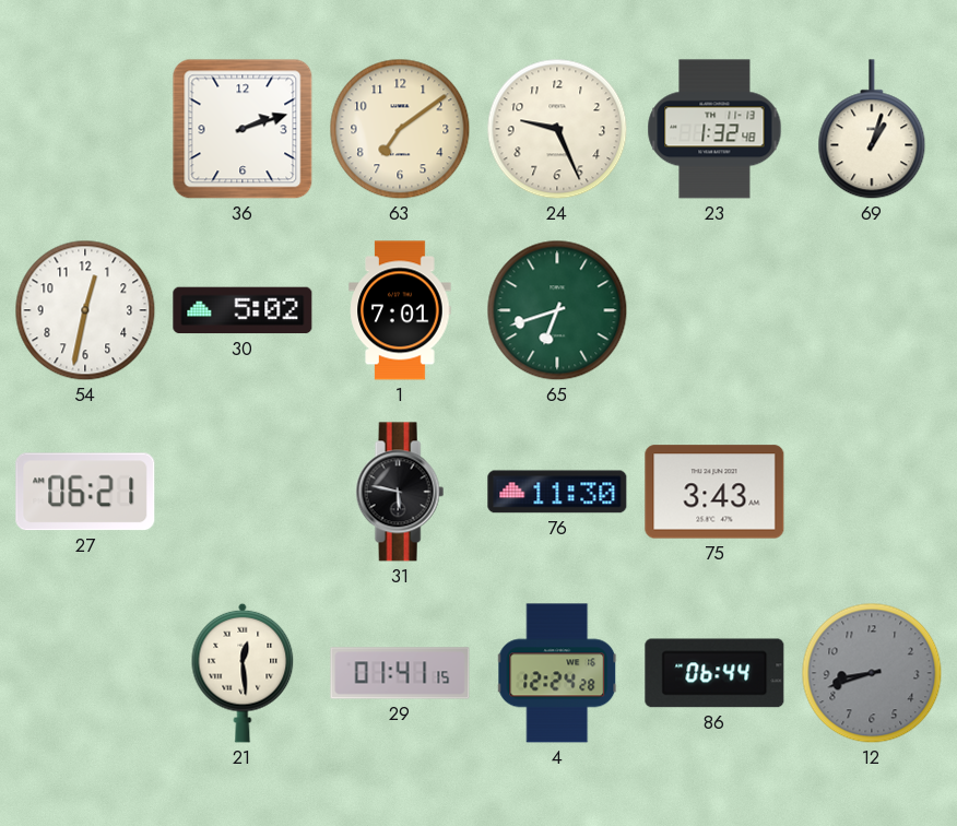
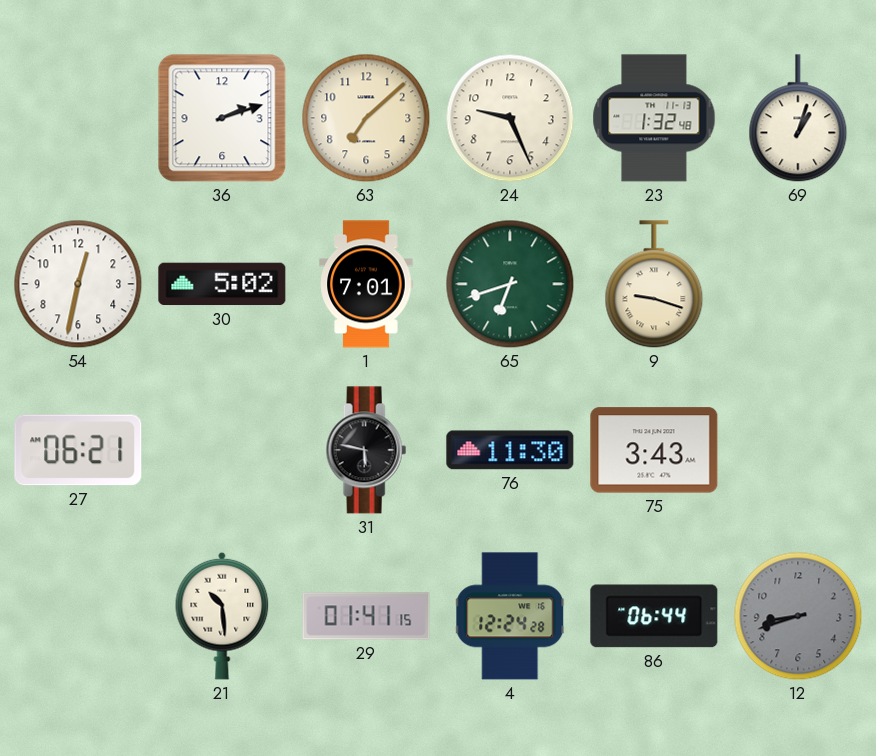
63: 7:09 -> 7:08
9: none -> 9:18
21: 12:29 -> 10:29
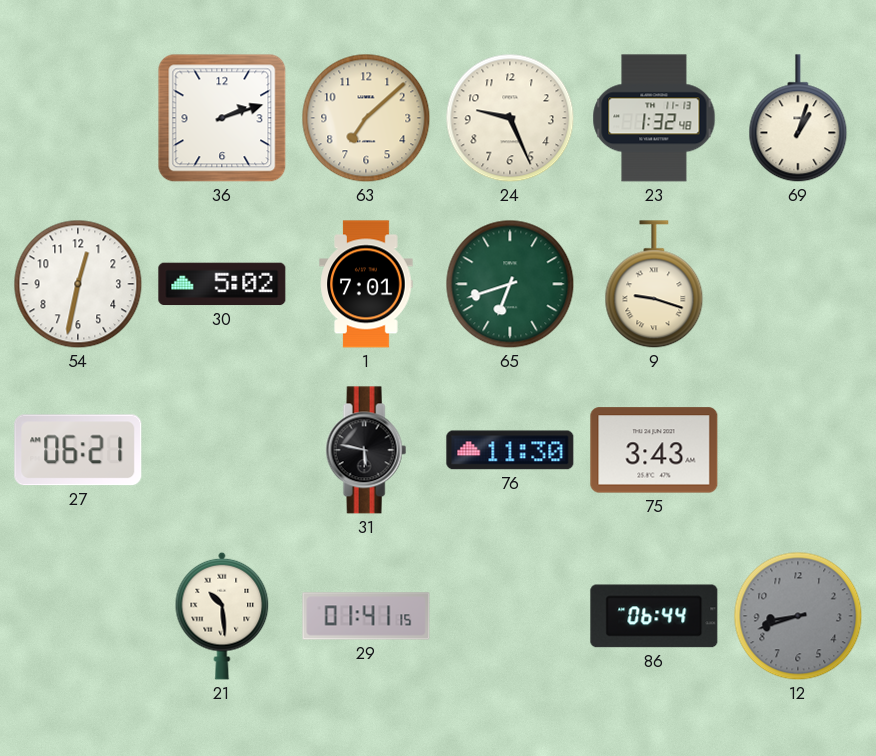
4: 12:24 -> none
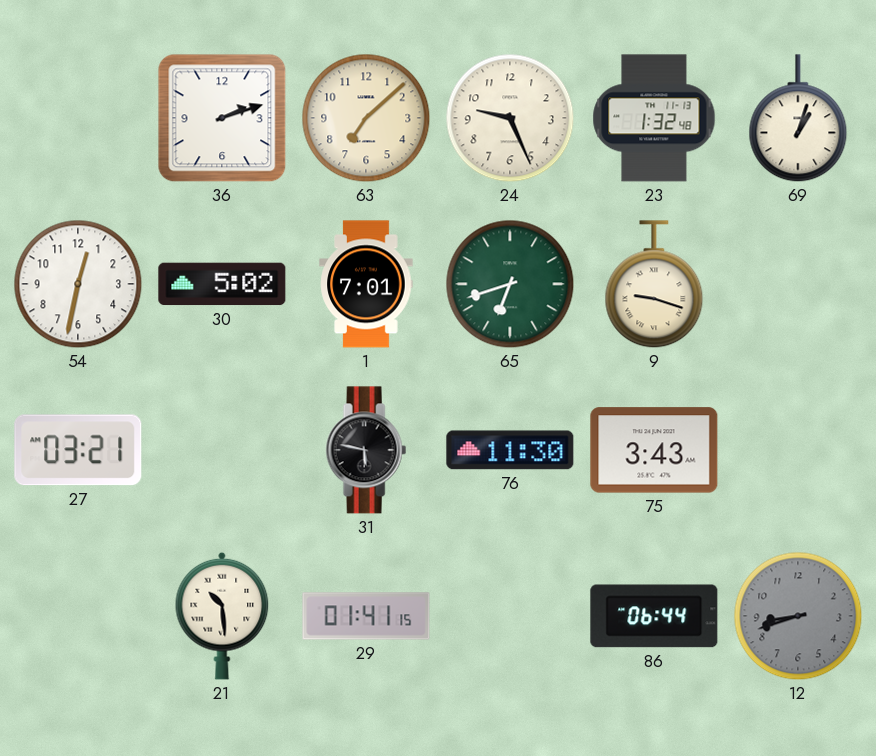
27: 06:21 -> 03:21
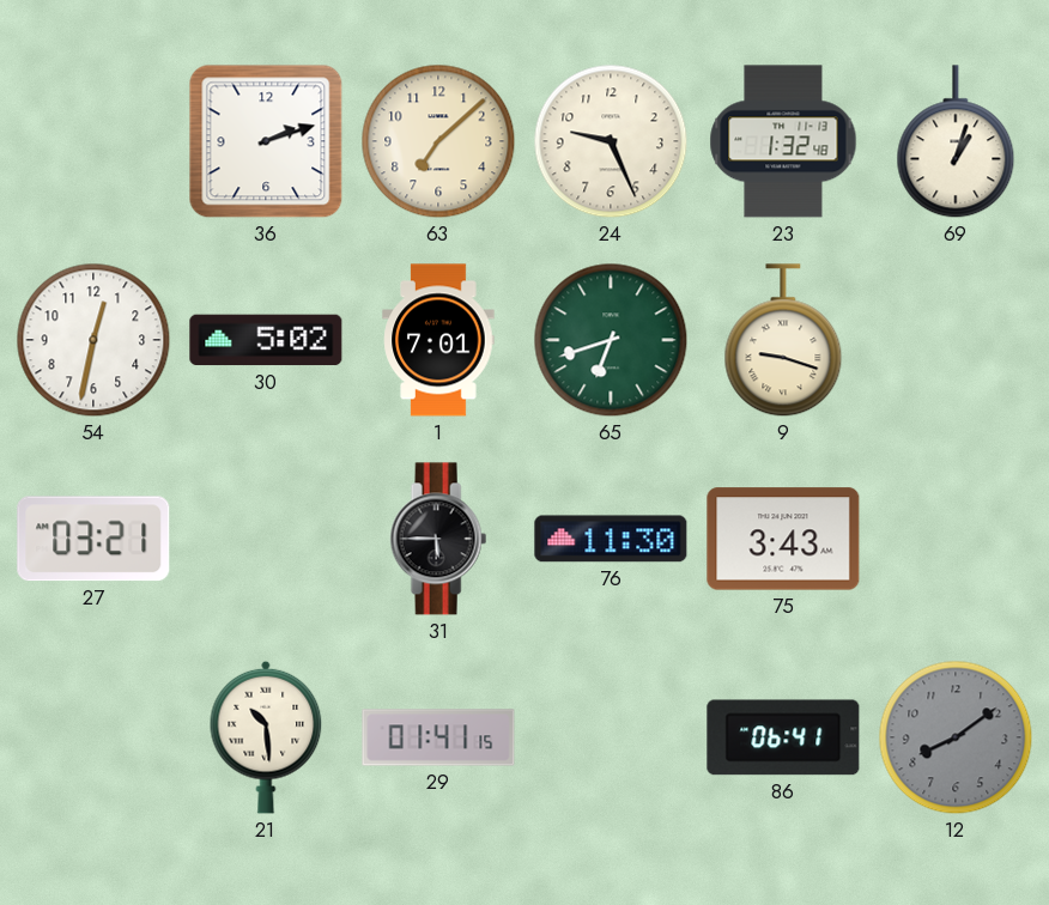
31: 5:47 -> 5:45
86: 06:44 -> 06:41
12: 8:42 -> 8:09
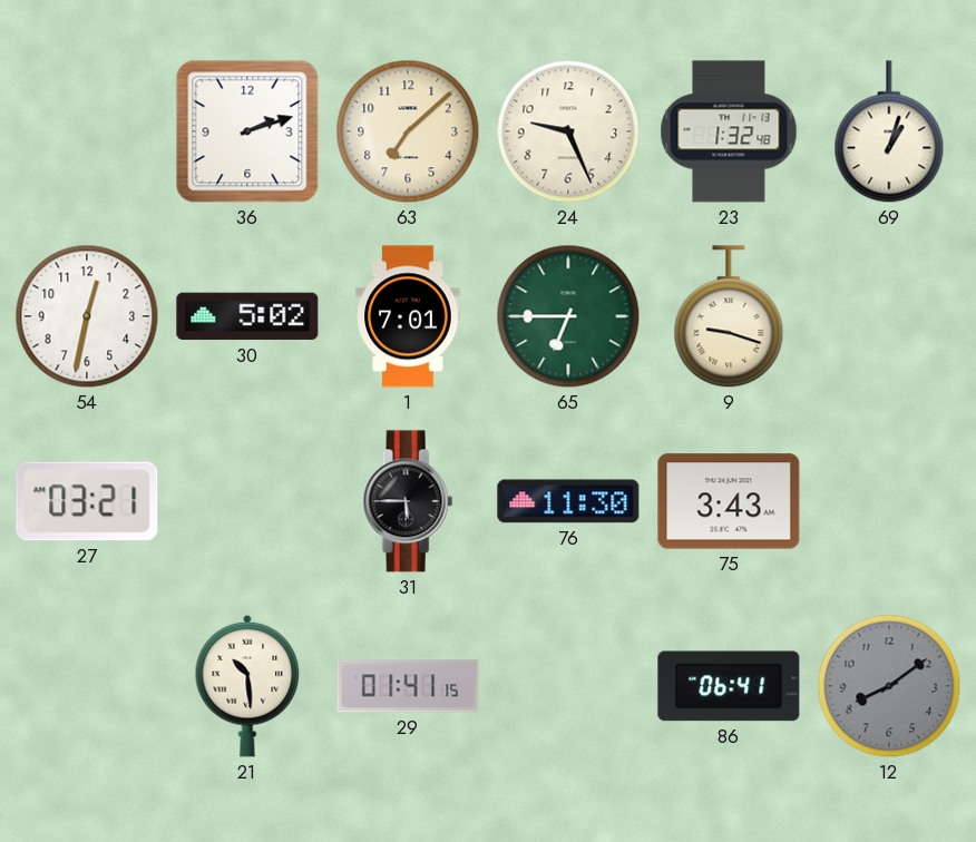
65: 6:42 -> 6:45
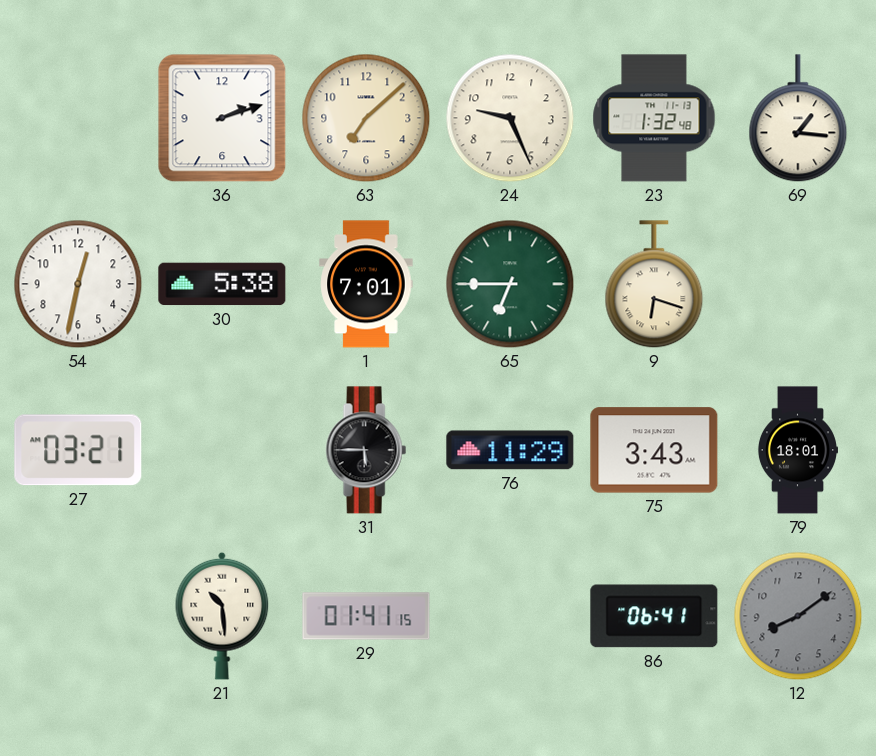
69: 1:03 -> 1:16
30: 5:02 -> 5:38
9: 9:18 -> 6:18
76: 11:30 -> 11:29
79: none -> 18:01
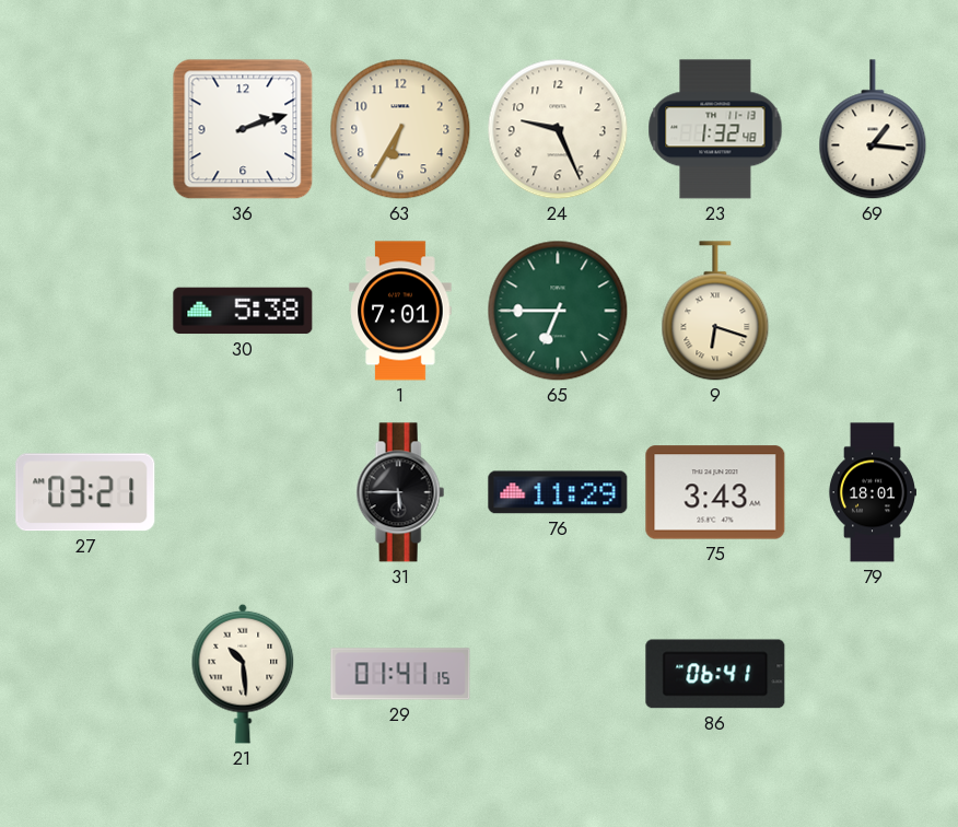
63: 7:08 -> 6:35
54: 12:32 -> none
12: 8:09 -> none
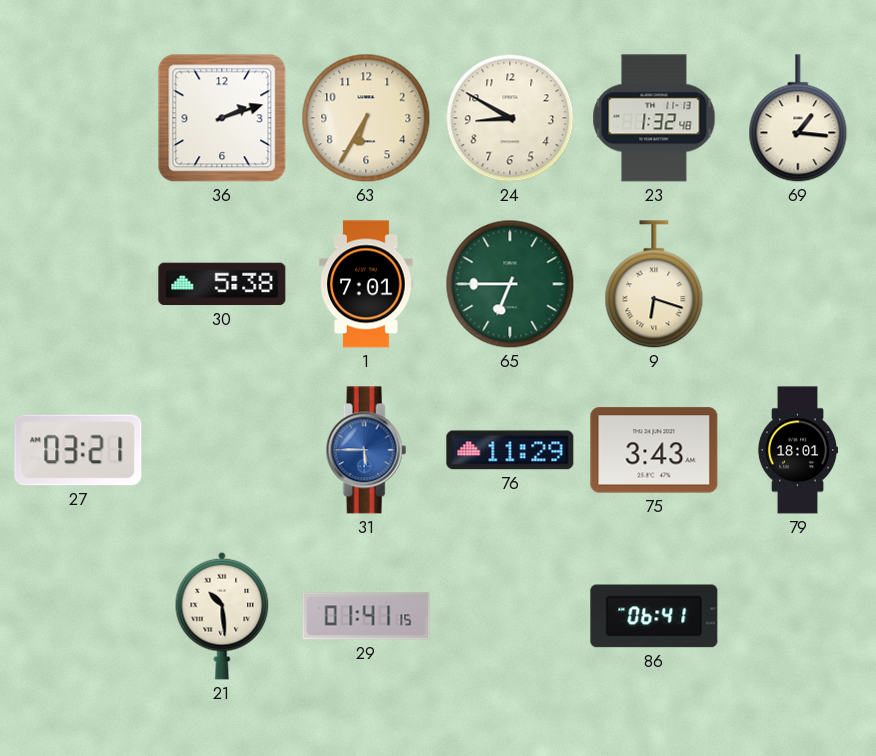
24: 9:26 -> 8:50
31 dial: black -> blue
